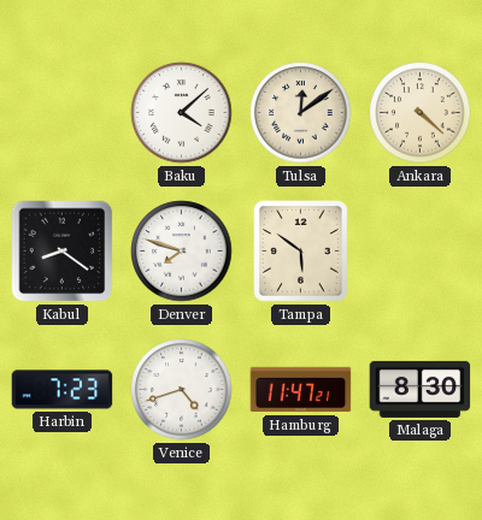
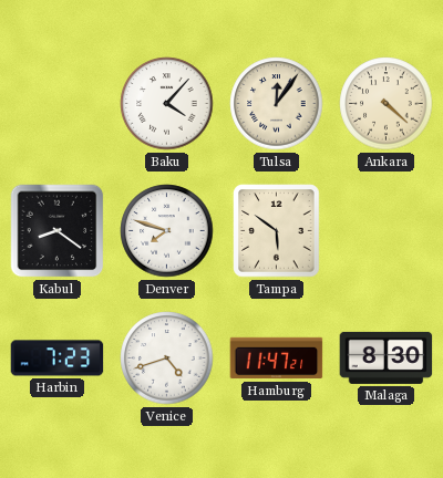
Baku: 4:08 -> 4:07
Tulsa: 12:09 -> 12:06
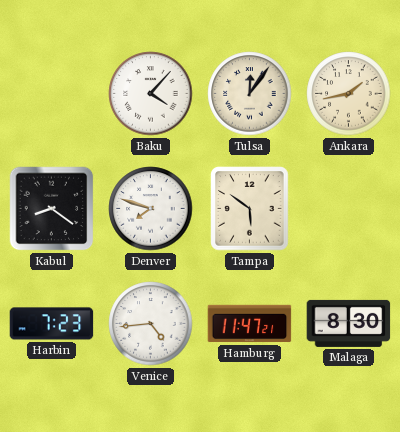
Ankara: 4:22 -> 1:43
Venice: 4:42 -> 4:44
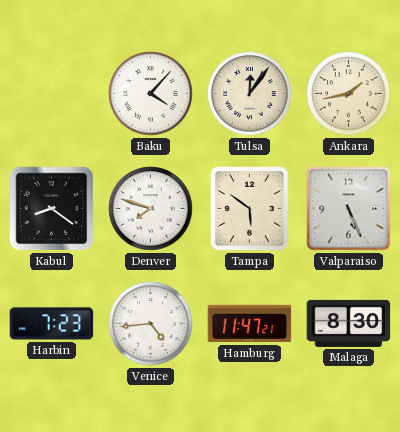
Valparaiso: none -> 5:26
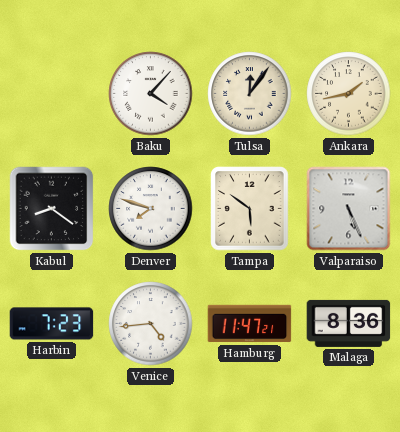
Malaga: 8:30 -> 8:36
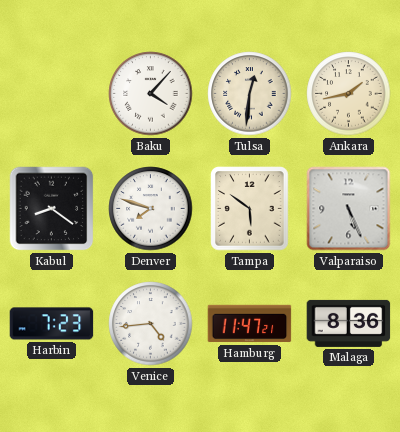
Tulsa: 12:06 -> 12:31
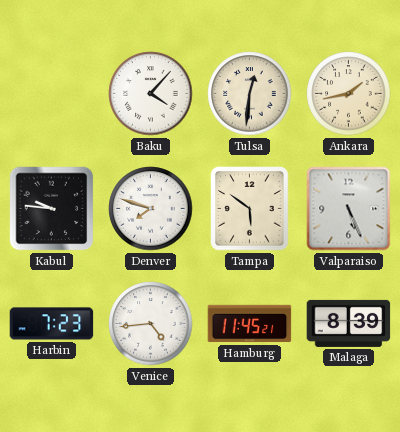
Kabul: 8:21 -> 9:46
Hamburg: 11:47 -> 11:45
Malaga: 8:36 -> 8:39
